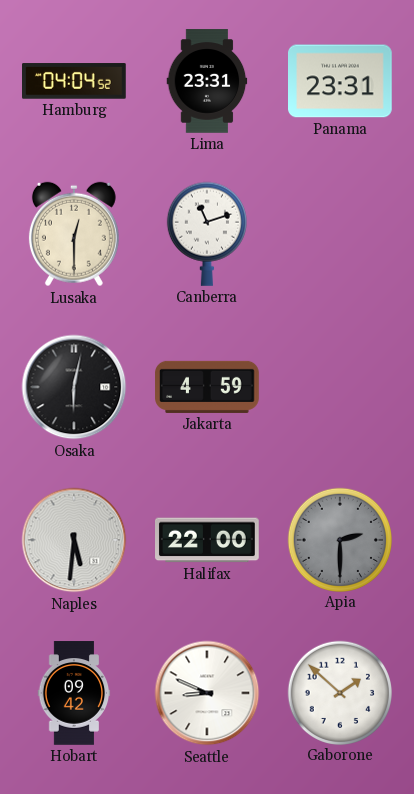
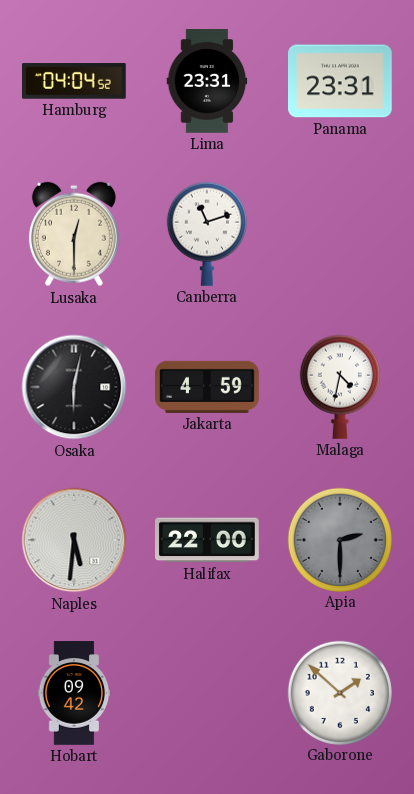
Malaga: none -> 4:32
Seattle: 8:49 -> none
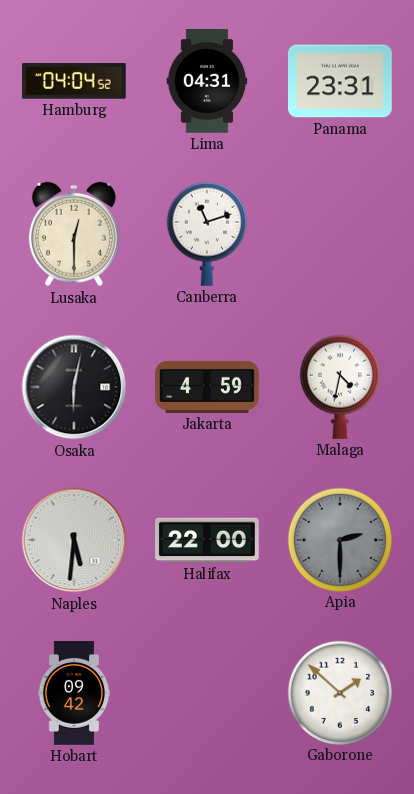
Lima: 23:31 -> 04:31
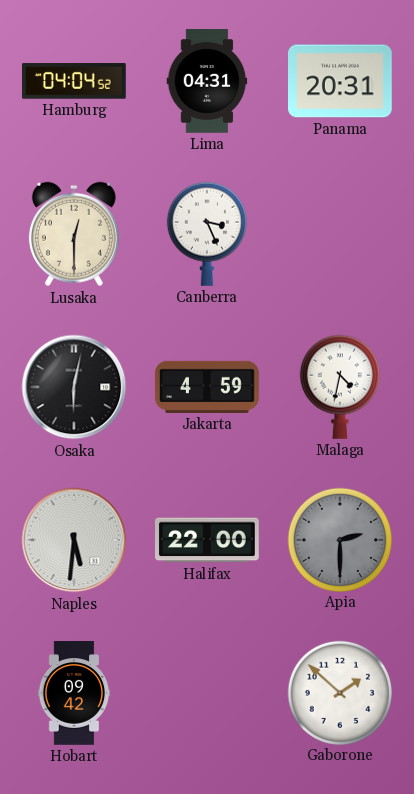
Panama: 23:31 -> 20:31
Canberra: 11:12 -> 3:26
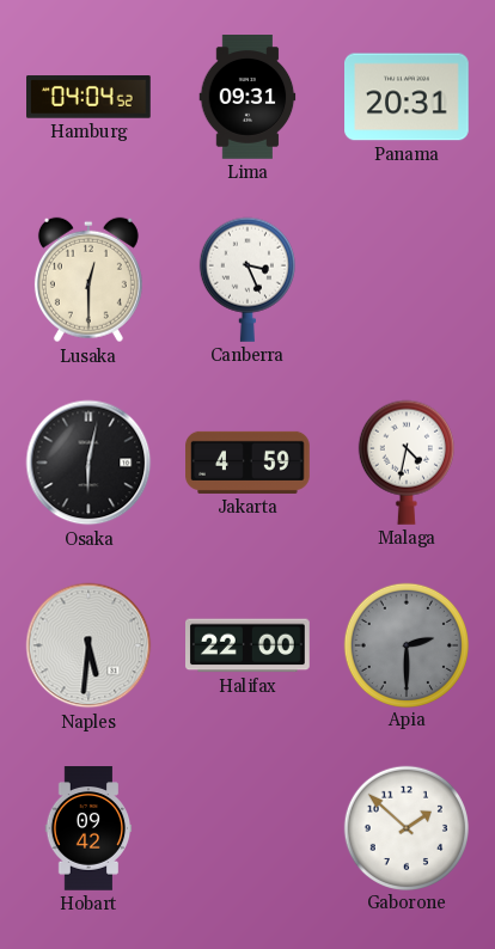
Lima: 04:31 -> 09:31
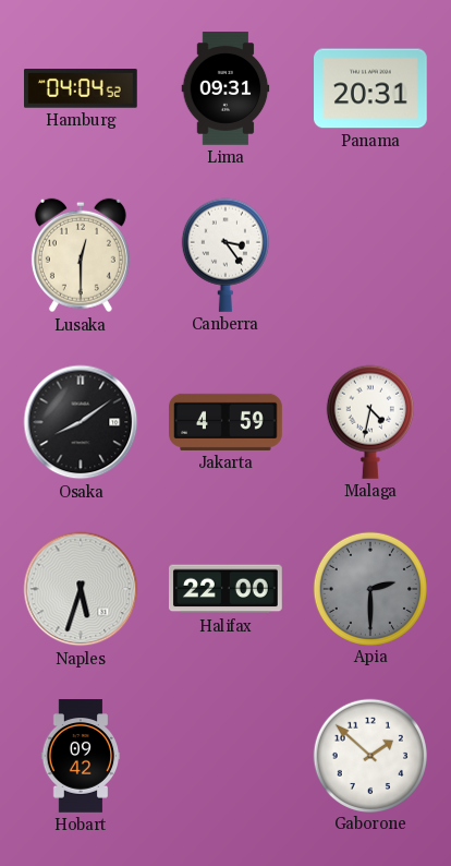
Canberra: 3:26 -> 3:24
Osaka: 6:02 -> 8:09
Naples: 5:31 -> 5:33
